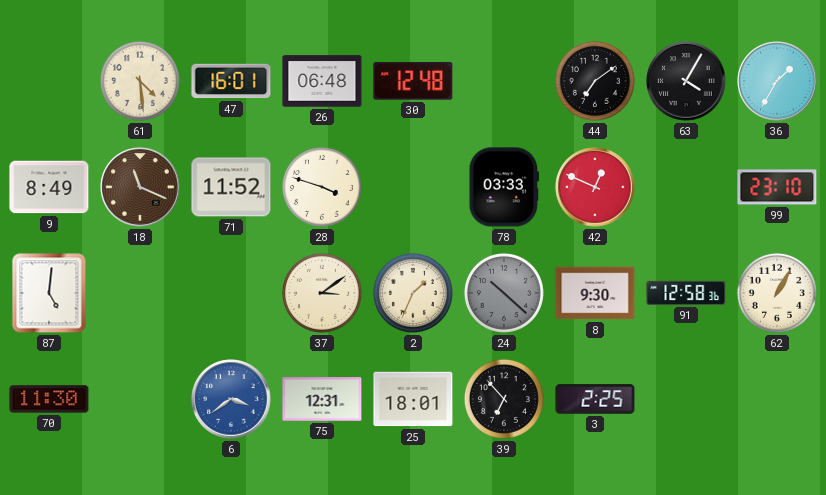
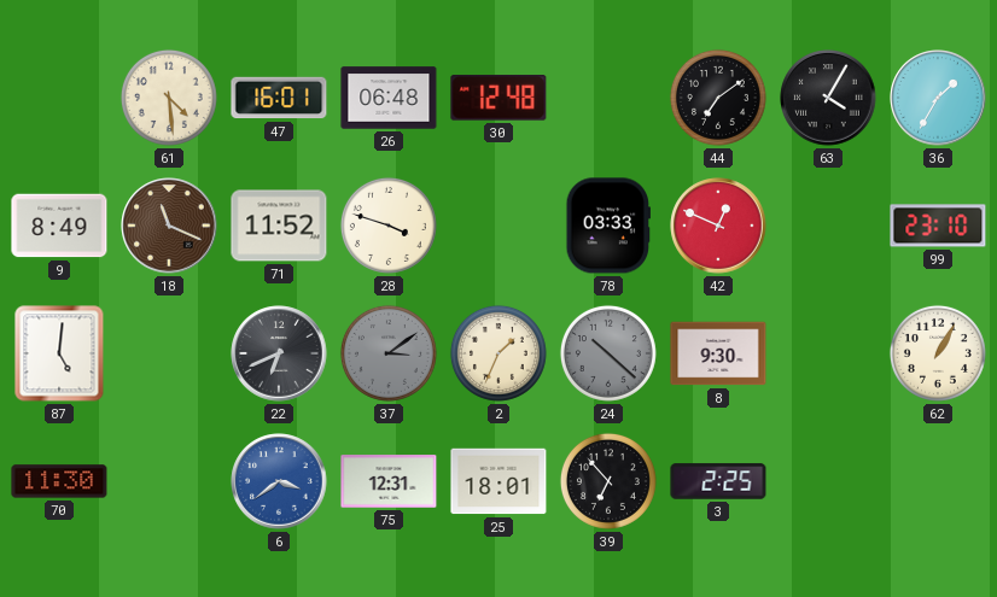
22: none -> 6:41
37 dial: cream -> grey
91: 12:58 -> none
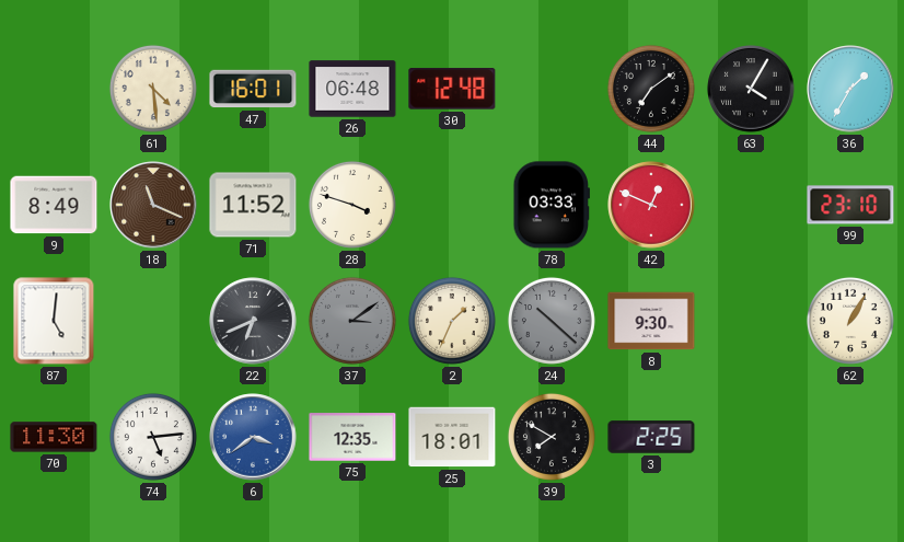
74: none -> 5:14
75: 12:31 -> 12:35
39: 6:53 -> 7:50
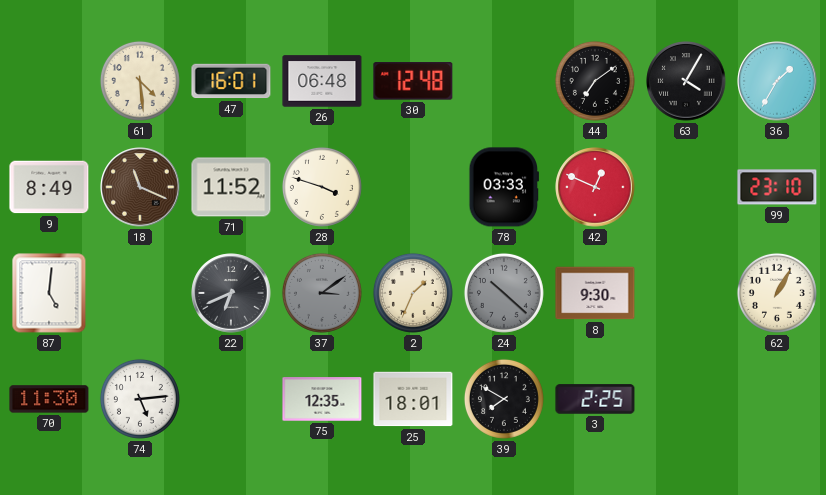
6: 3:39 -> none
